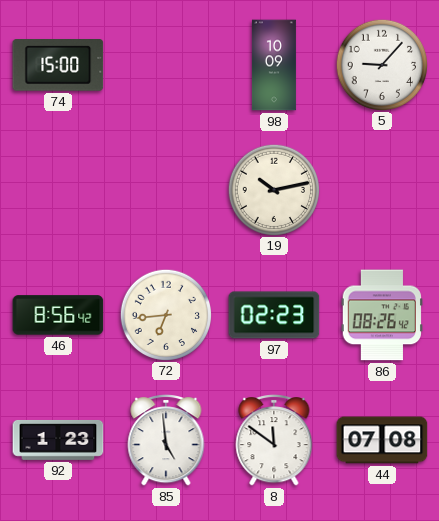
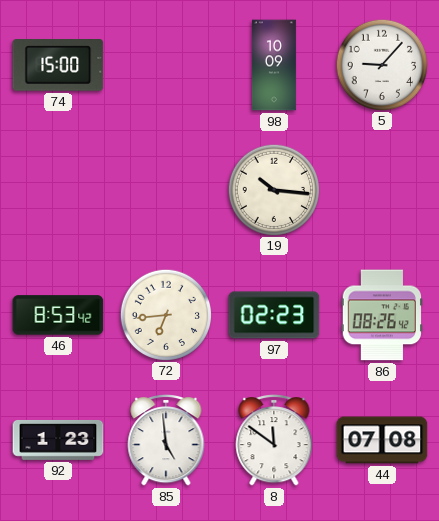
19: 10:13 -> 10:16
46: 8:56 -> 8:53
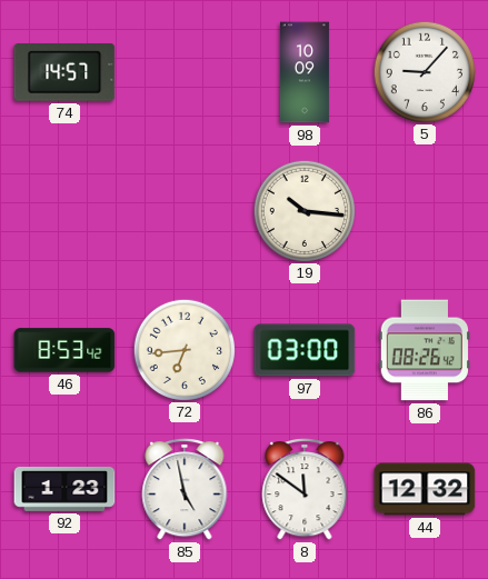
74: 15:00 -> 14:57
97: 02:23 -> 03:00
85: 4:59 -> 4:58
44: 07:08 -> 12:32
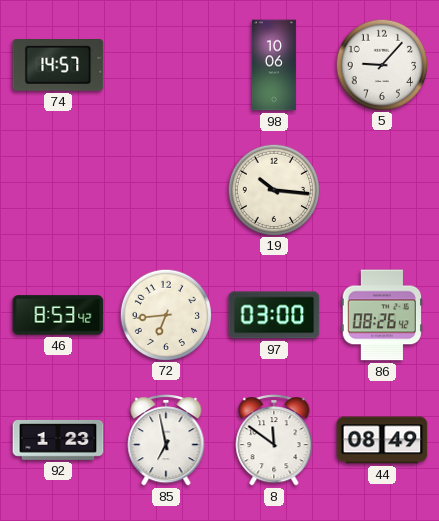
98: 10:09 -> 10:06
85: 4:58 -> 6:58
44: 12:32 -> 08:49
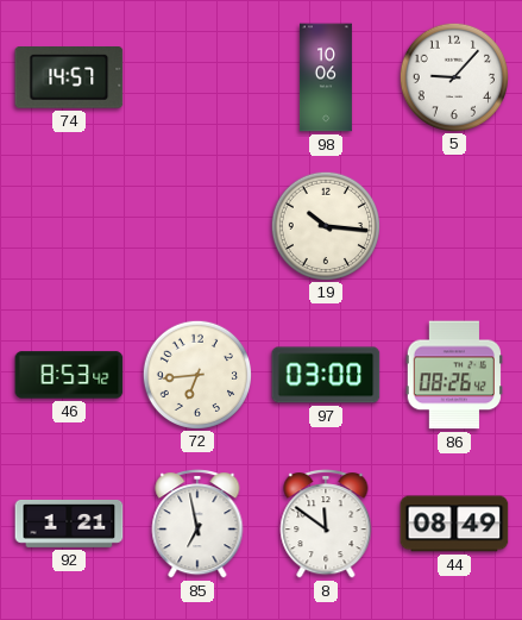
92: 1:23 -> 1:21
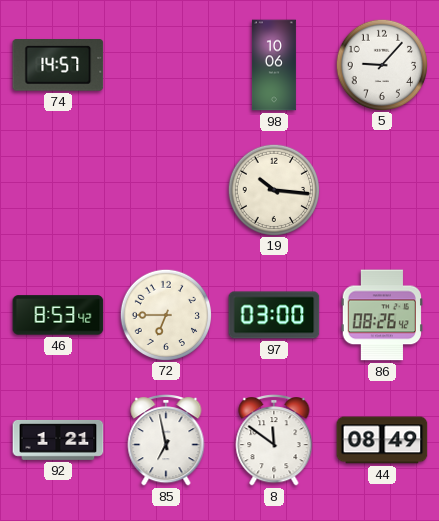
72: 6:44 -> 6:45
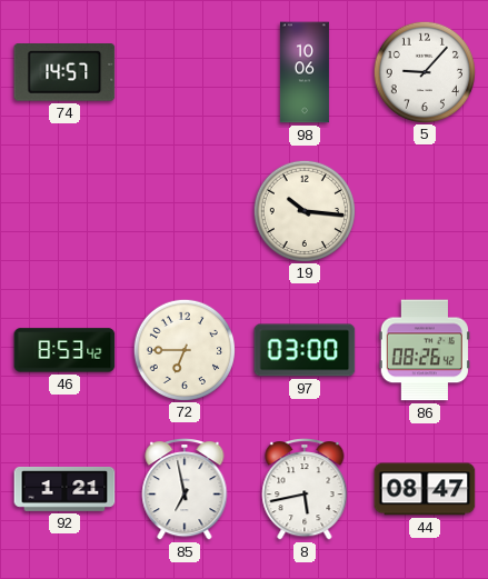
8: 11:51 -> 5:43
44: 08:49 -> 08:47
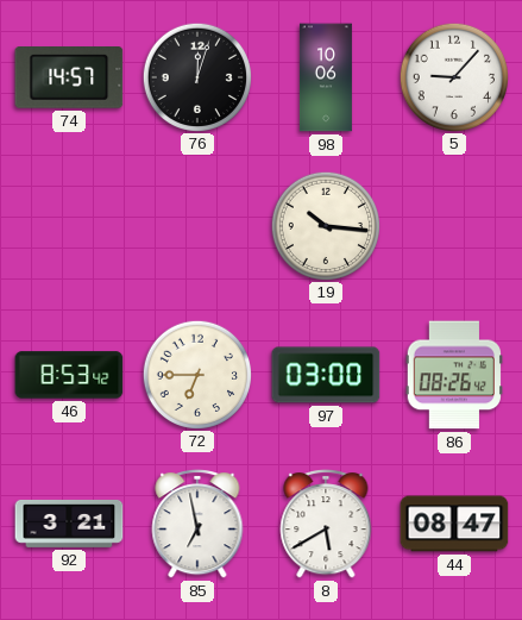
76: none -> 12:03
92: 1:21 -> 3:21
8: 5:43 -> 5:40
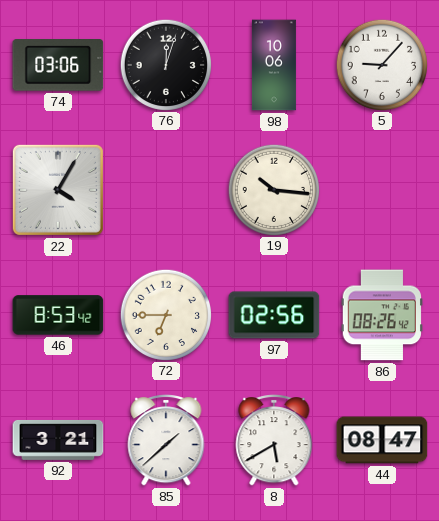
74: 14:57 -> 03:06
22: none -> 4:05
97: 03:00 -> 02:56
85: 6:58 -> 1:38
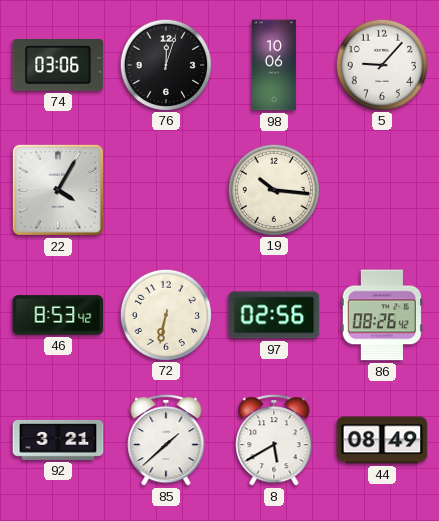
72: 6:45 -> 6:32
44: 08:47 -> 08:49
